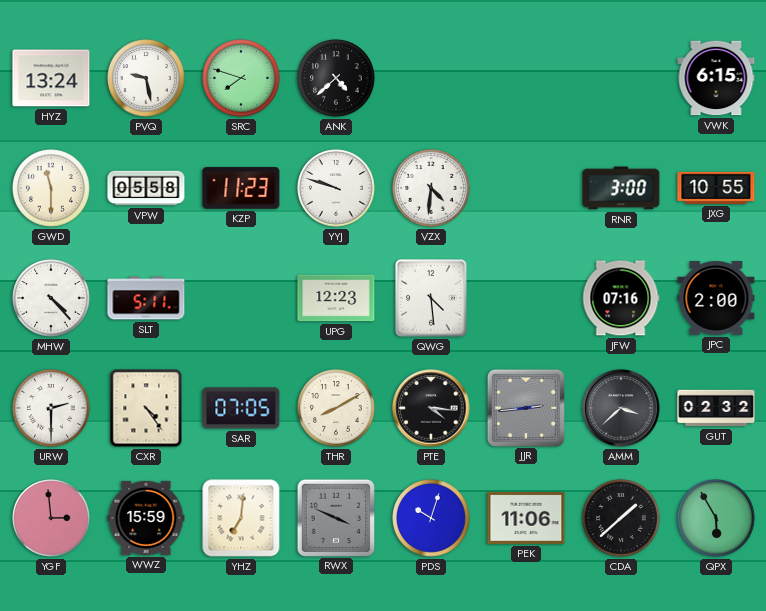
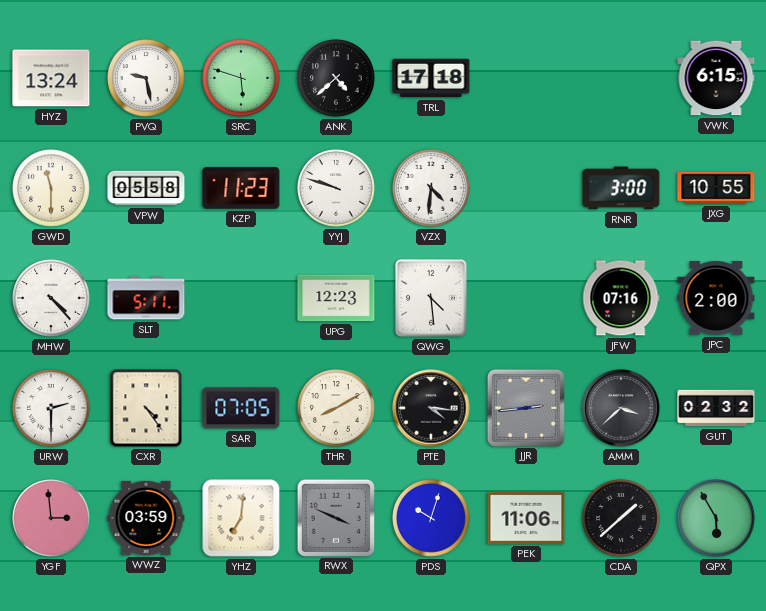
SRC: 7:48 -> 5:48
TRL: none -> 17:18
WWZ: 15:59 -> 03:59
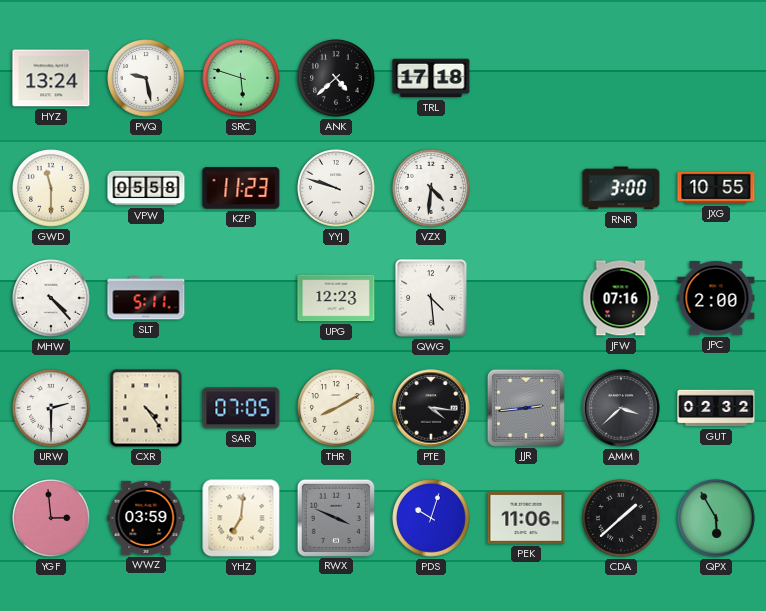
VWK: 6:15 -> none
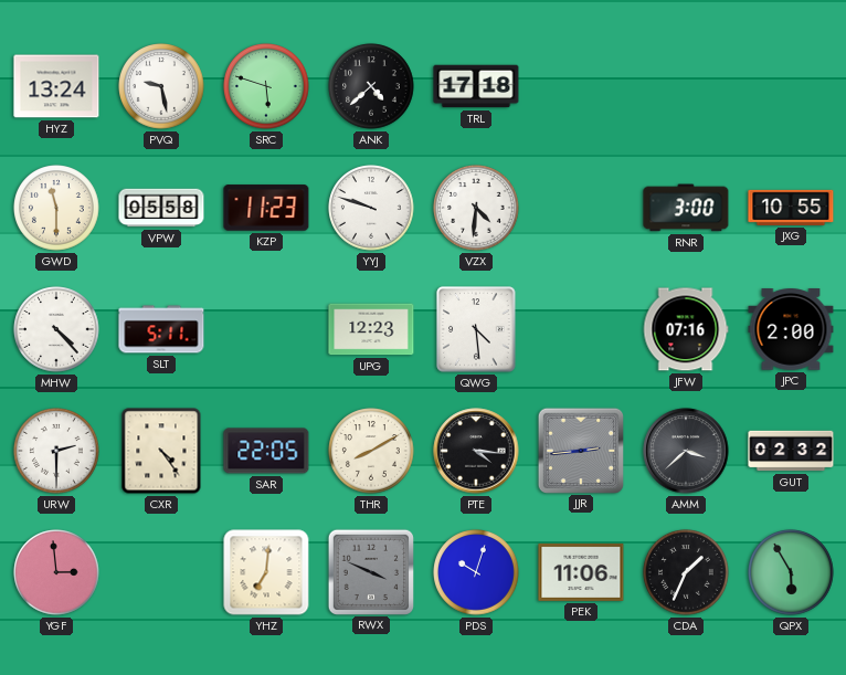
SAR: 07:05 -> 22:05
WWZ: 03:59 -> none
CDA: 1:38 -> 1:34
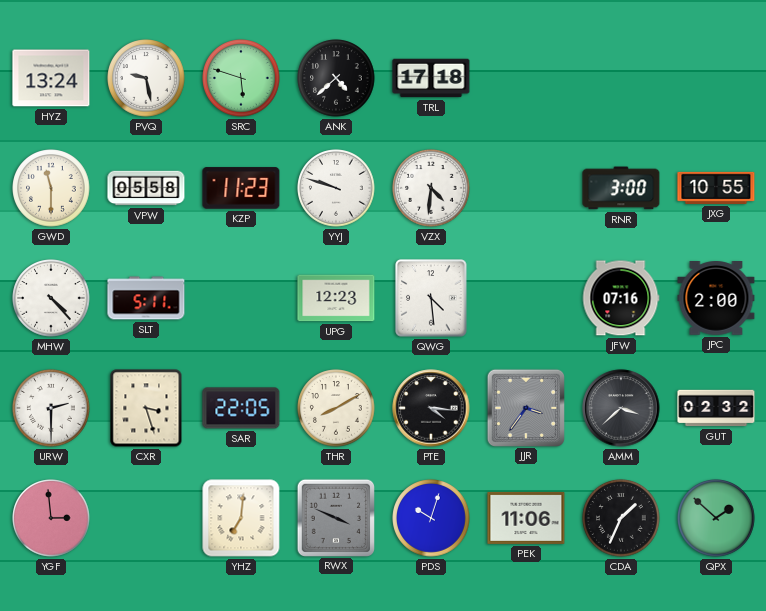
CXR: 4:24 -> 3:27
JJR: 2:44 -> 3:36
QPX: 5:55 -> 1:52
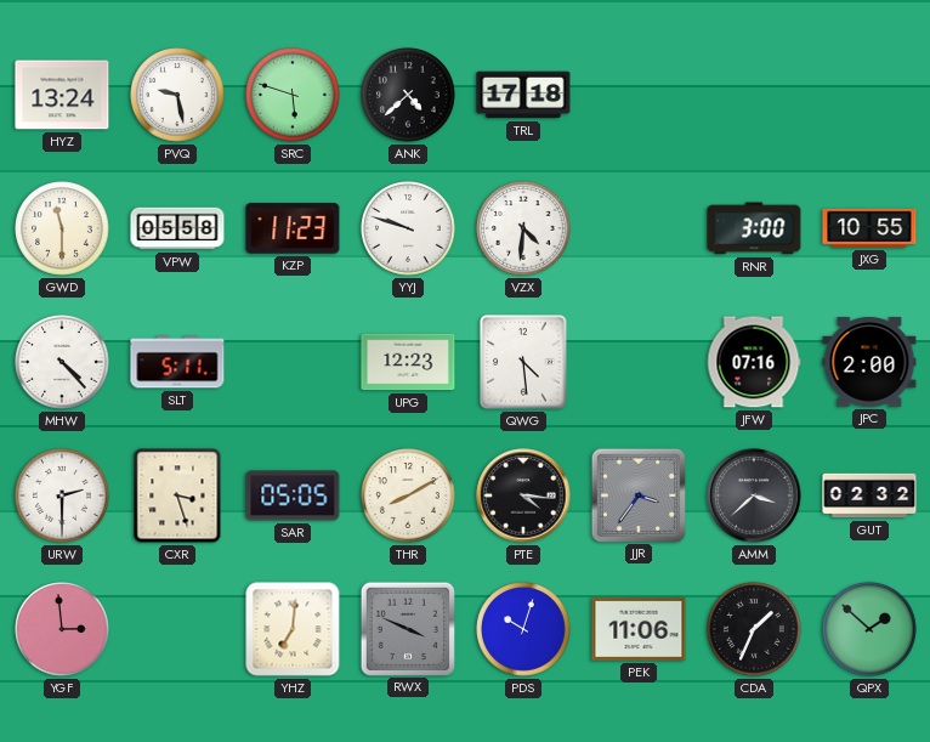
SAR: 22:05 -> 05:05
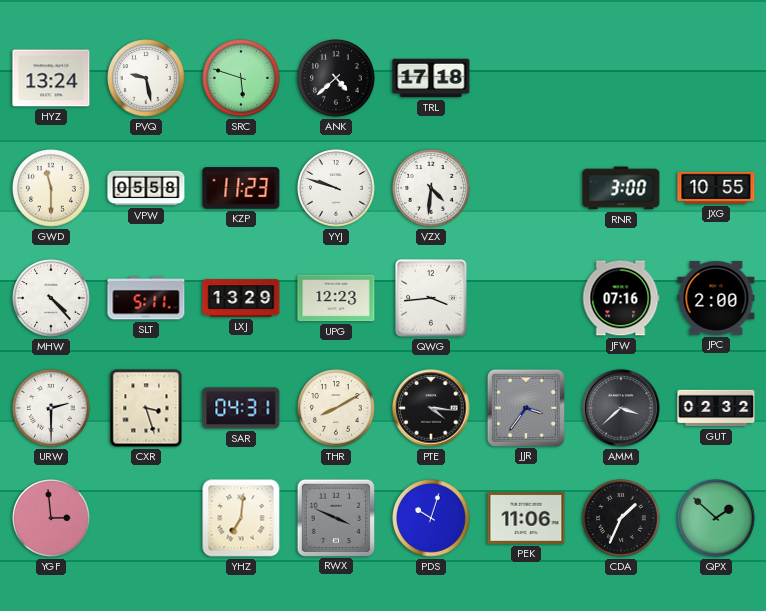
LXJ: none -> 13:29
QWG: 4:29 -> 3:44
SAR: 05:05 -> 04:31
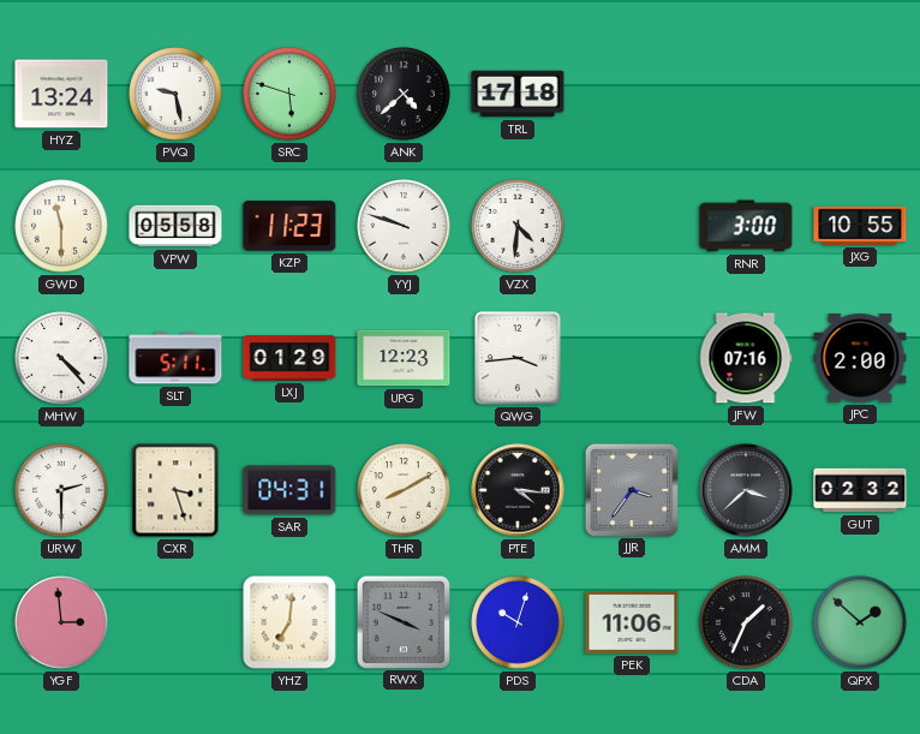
LXJ: 13:29 -> 01:29
